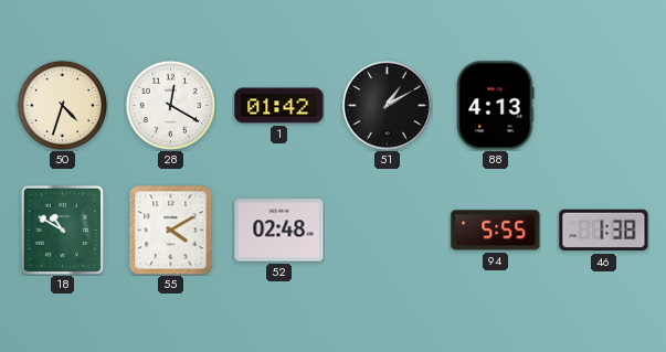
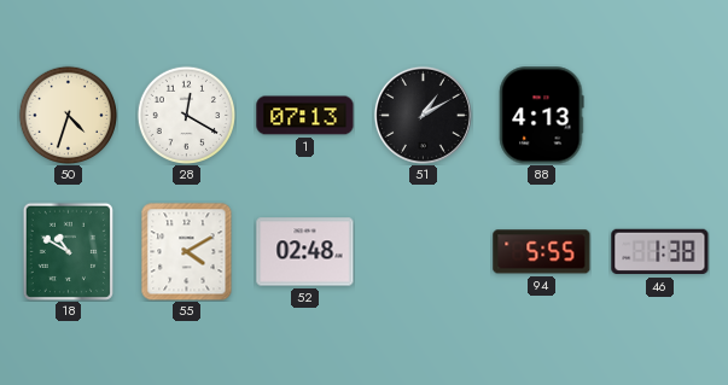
1: 01:42 -> 07:13
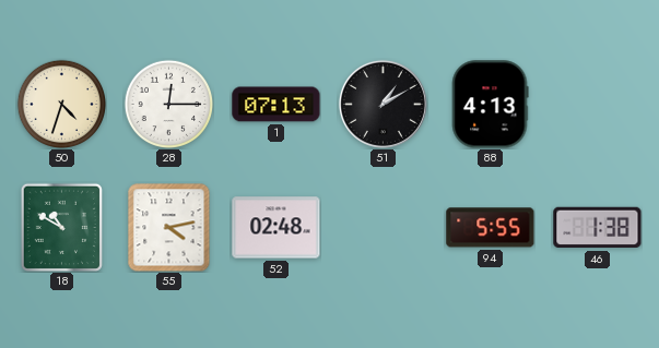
28: 12:20 -> 12:15
55: 4:10 -> 4:13
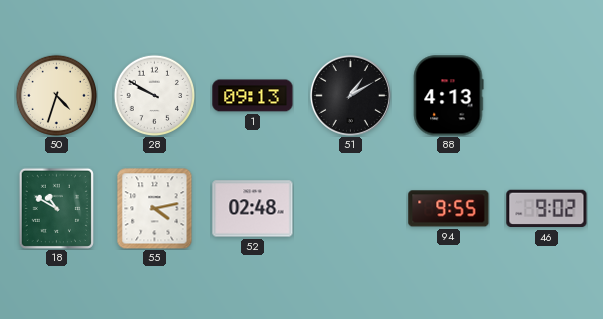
28: 12:15 -> 9:50
1: 07:13 -> 09:13
94: 5:55 -> 9:55
46: 1:38 -> 9:02
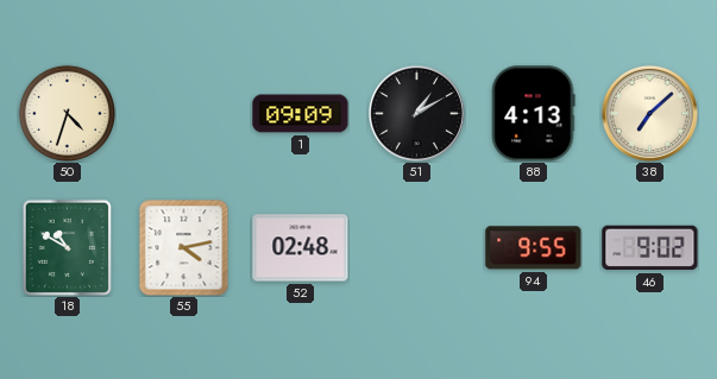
28: 9:50 -> none
1: 09:13 -> 09:09
38: none -> 7:08
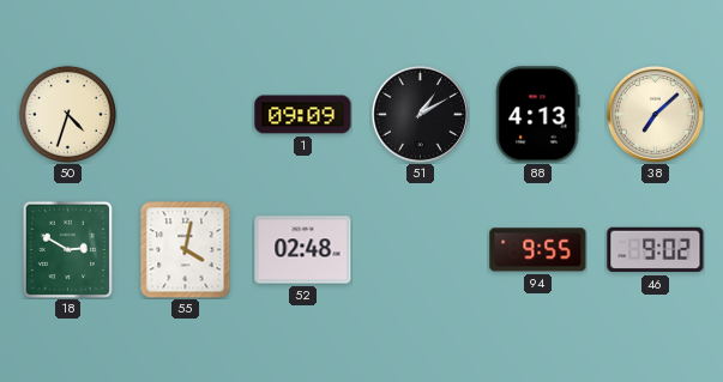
18: 10:50 -> 2:50
55: 4:13 -> 4:02
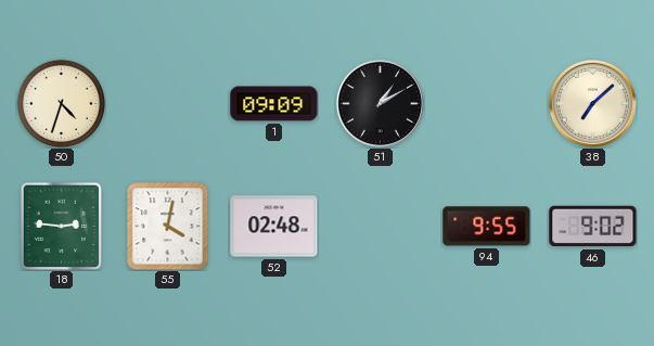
88: 4:13 -> none
18: 2:50 -> 2:46
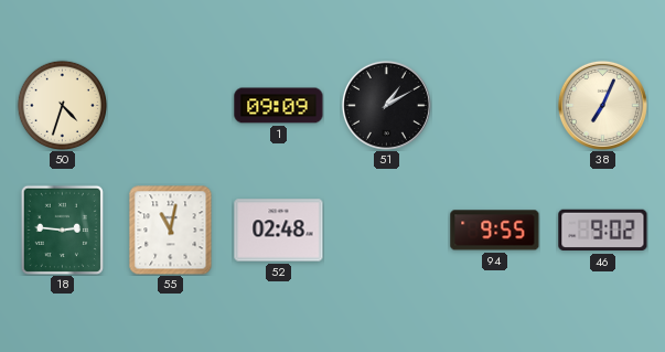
38: 7:08 -> 7:04
55: 4:02 -> 11:02
